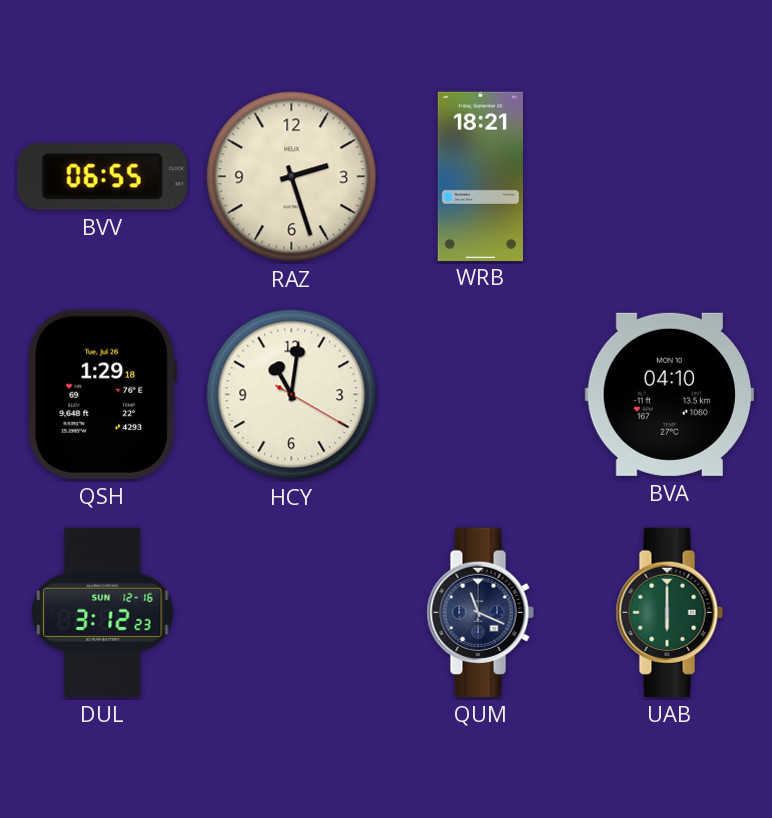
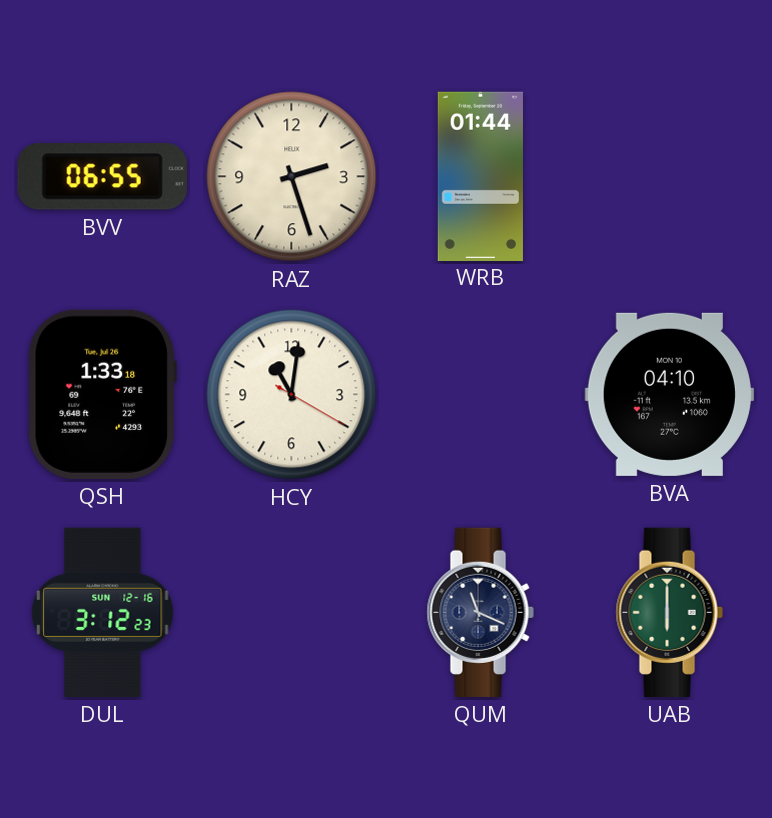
WRB: 18:21 -> 01:44
QSH: 1:29 -> 1:33
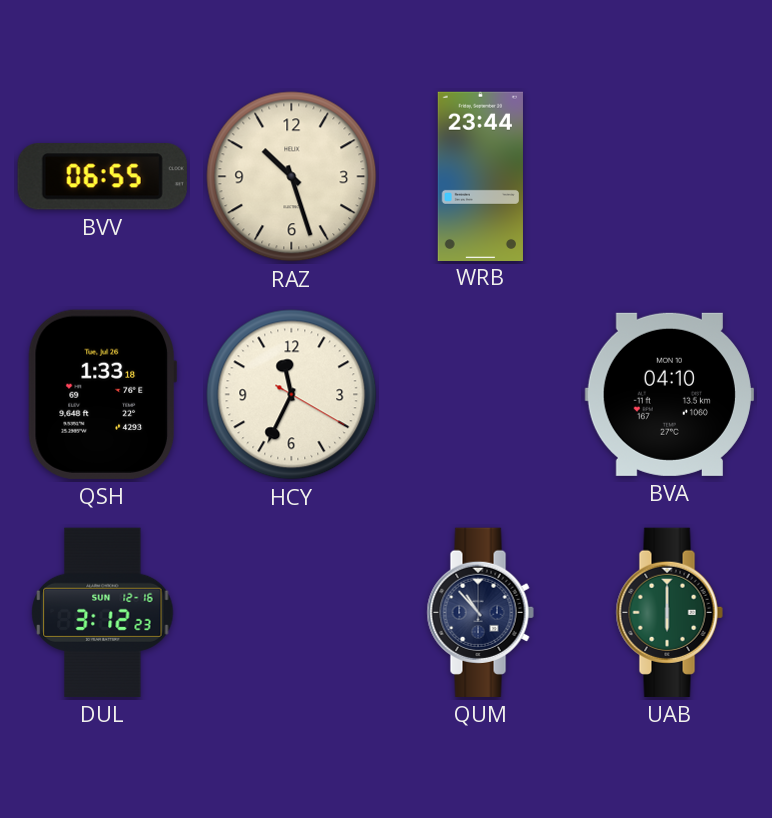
RAZ: 2:27 -> 10:27
WRB: 01:44 -> 23:44
HCY: 11:01 -> 11:34
QUM: 11:19 -> 10:53
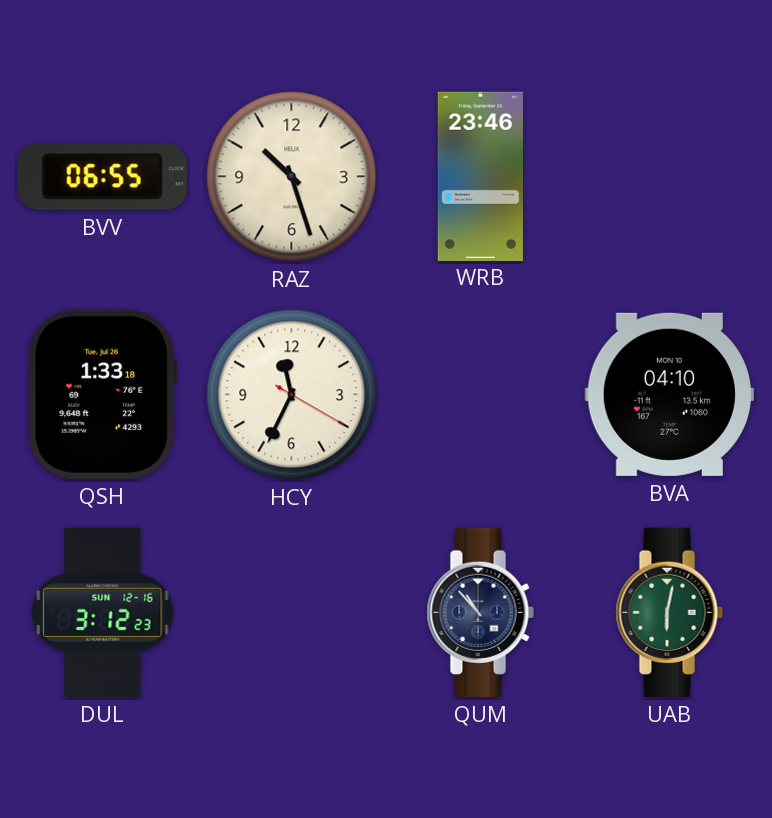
WRB: 23:44 -> 23:46
UAB: 6:00 -> 6:02
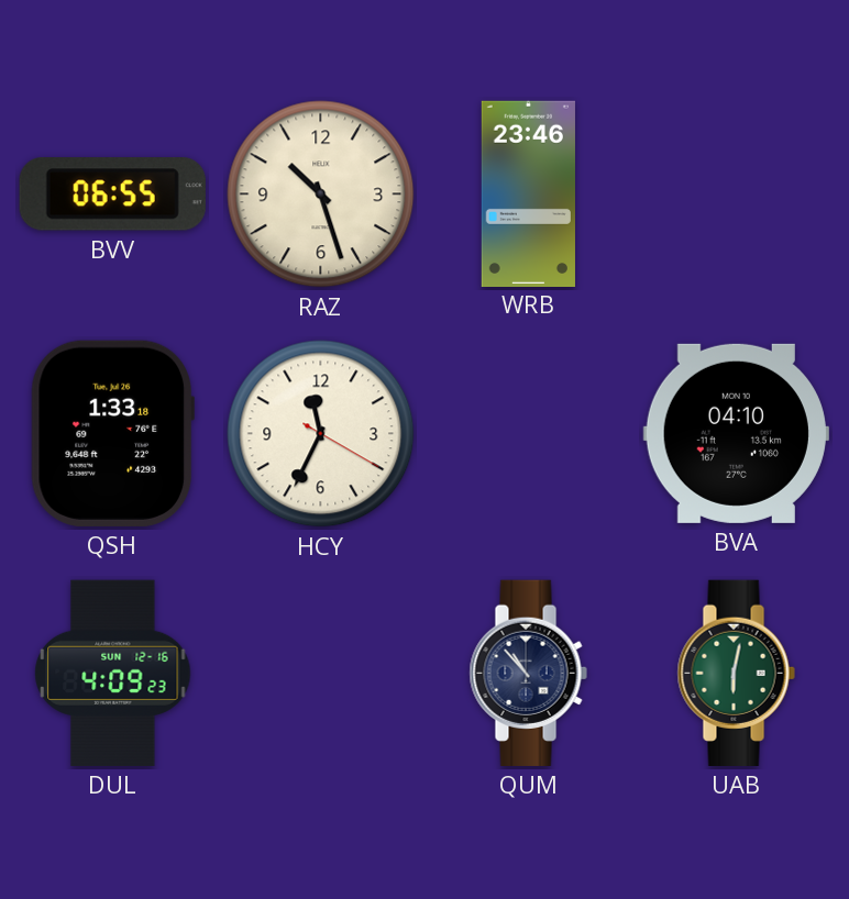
DUL: 3:12 -> 4:09
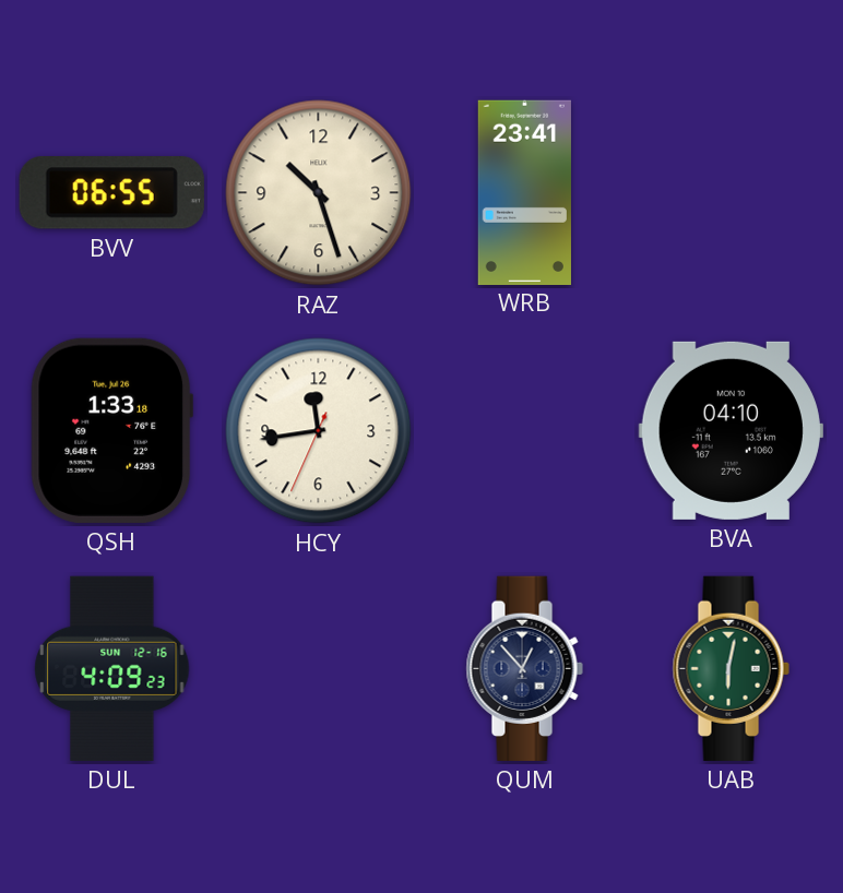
WRB: 23:46 -> 23:41
HCY: 11:34 -> 11:43
QUM: 10:53 -> 12:53
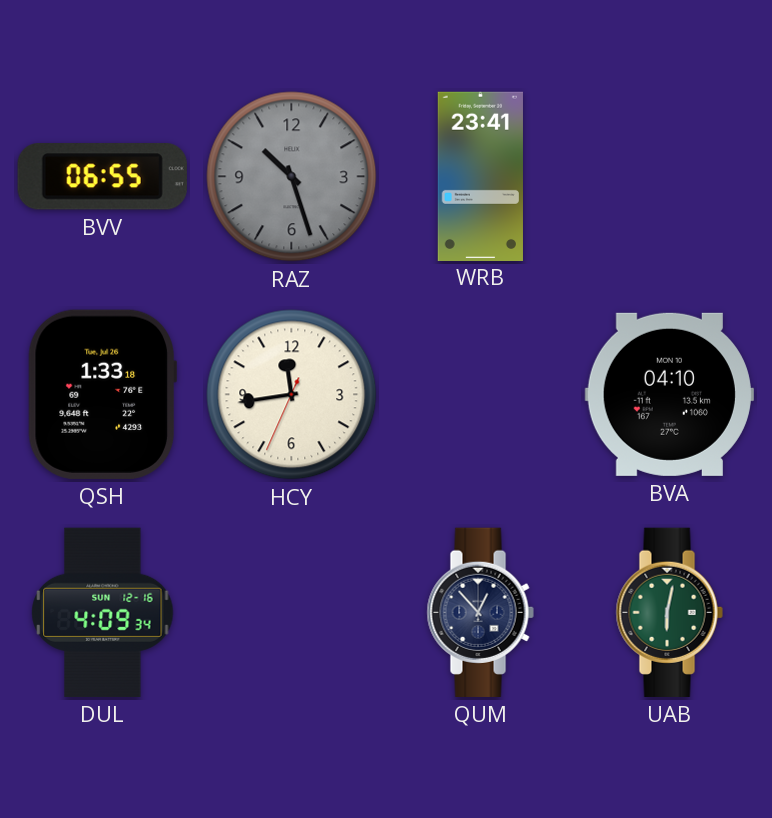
RAZ dial: cream -> grey
DUL: 4:09:23 -> 4:09:34
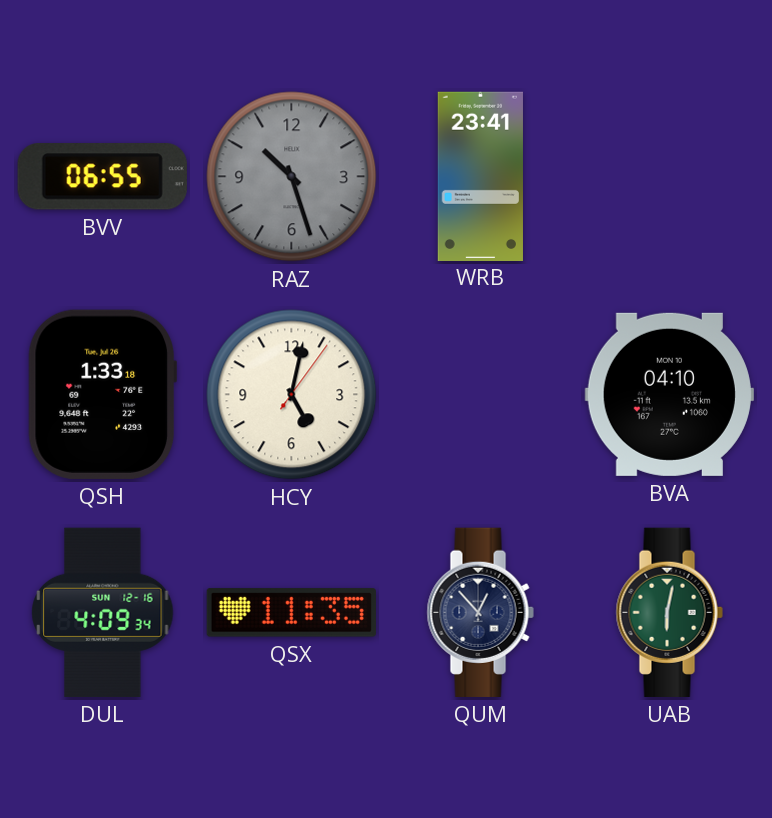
HCY: 11:43 -> 5:02
QSX: none -> 11:35
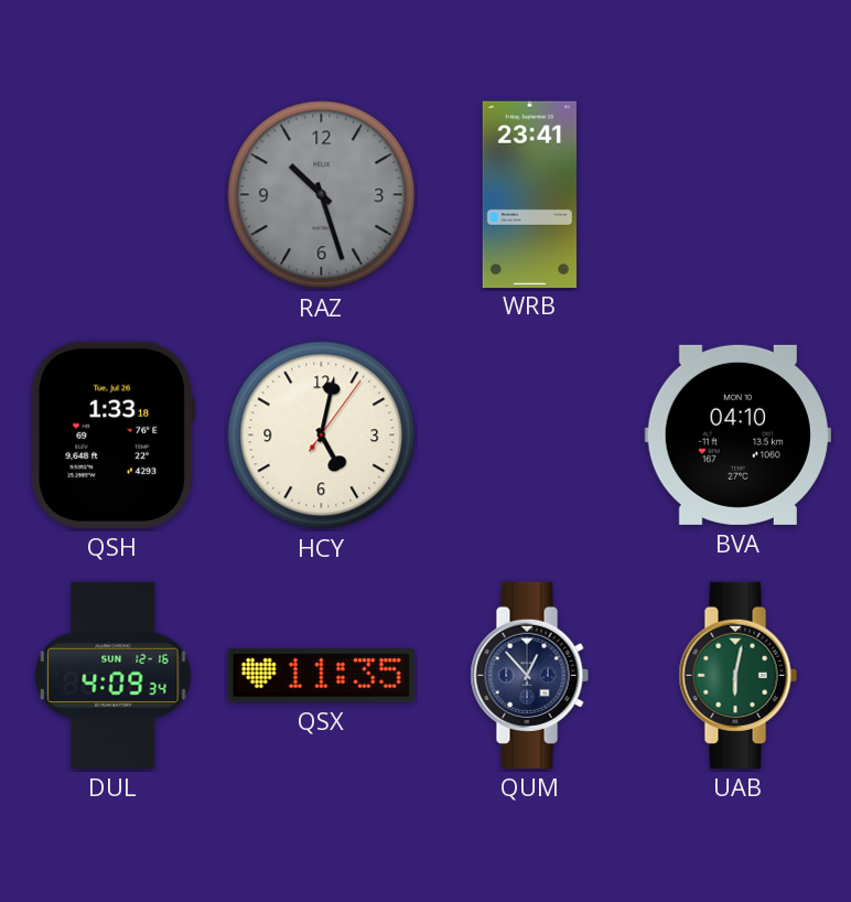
BVV: 06:55 -> none
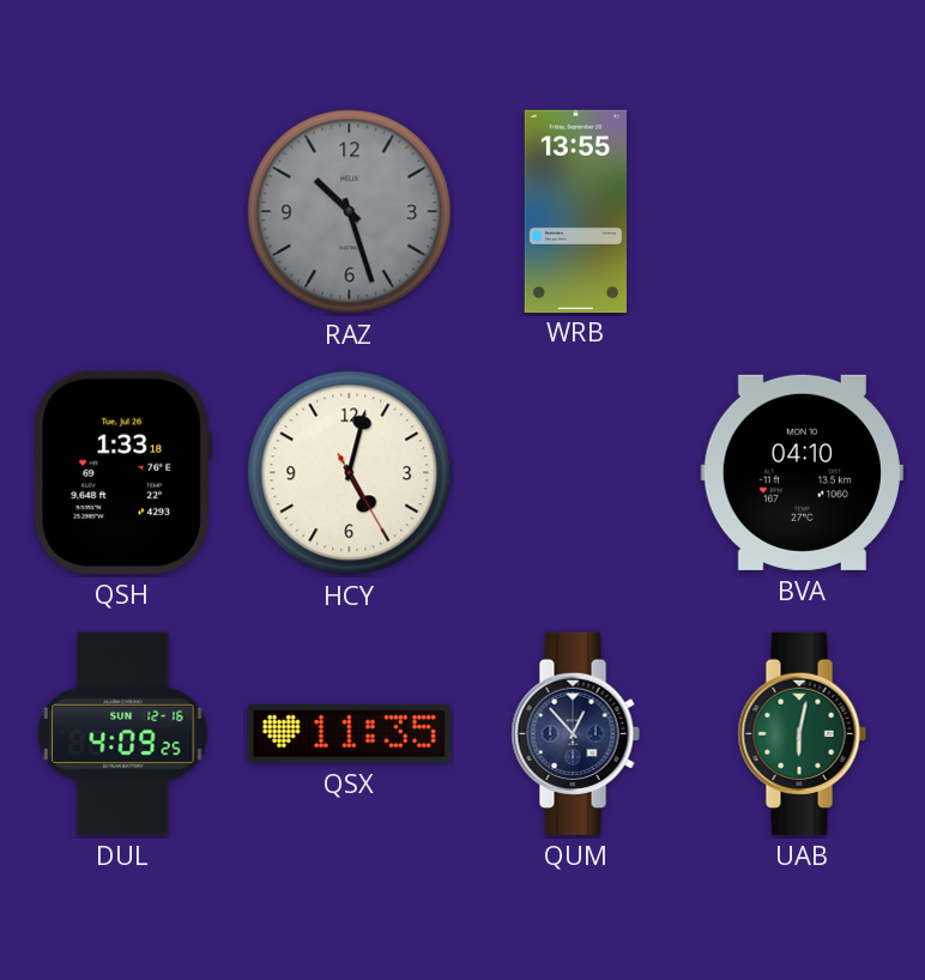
WRB: 23:41 -> 13:55
HCY: 5:02:06 -> 5:02:25
DUL: 4:09:34 -> 4:09:25
